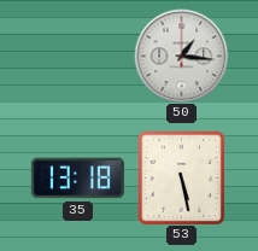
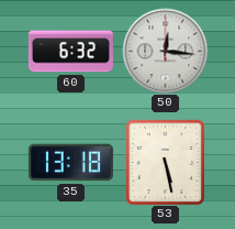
60: none -> 6:32
50: 1:16 -> 12:16
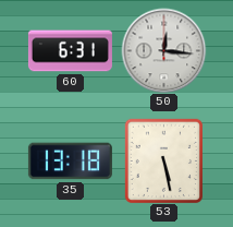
60: 6:32 -> 6:31
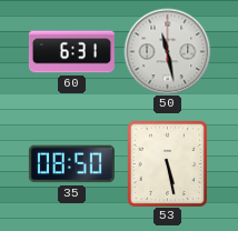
50: 12:16 -> 11:28
35: 13:18 -> 08:50
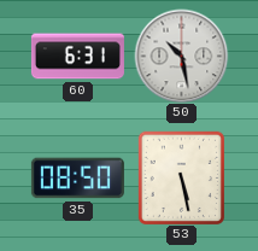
50: 11:28 -> 10:28
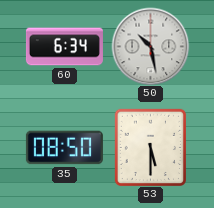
60: 6:31 -> 6:34
53: 5:28 -> 5:30
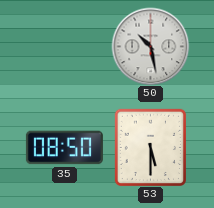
60: 6:34 -> none
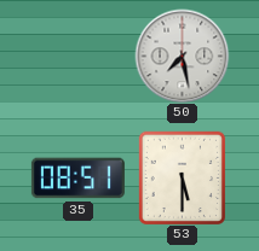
50: 10:28 -> 7:28
35: 08:50 -> 08:51
